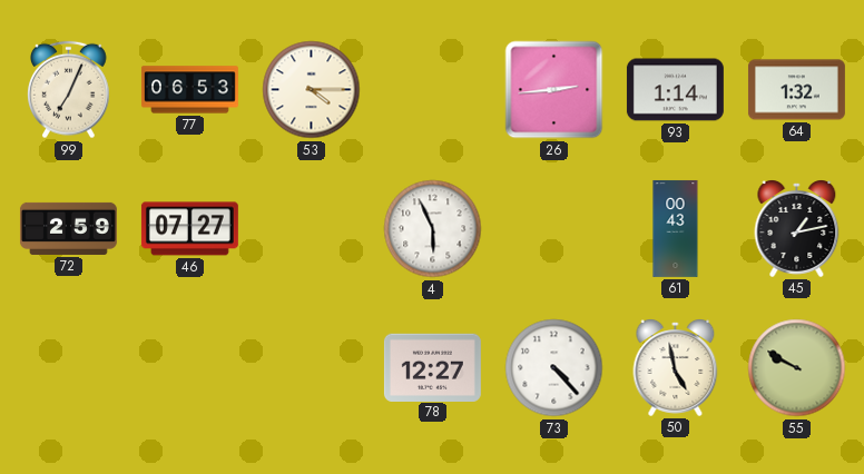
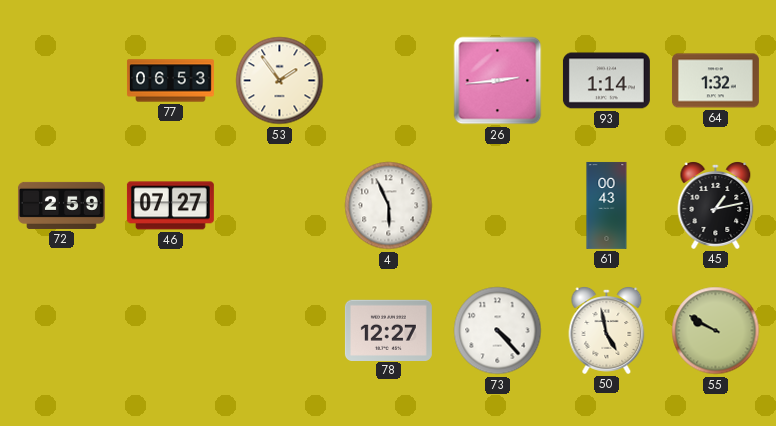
99: 7:04 -> none
53: 4:15 -> 1:54
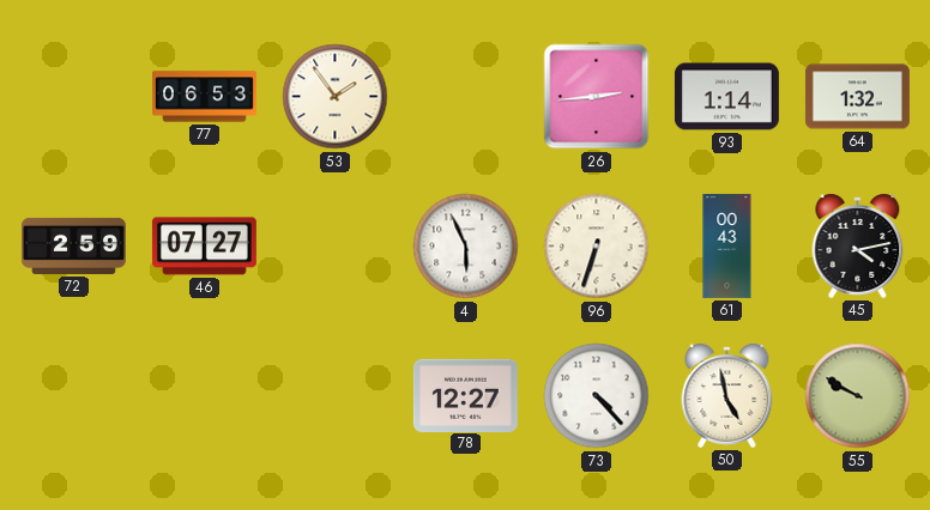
96: none -> 6:33
45: 1:13 -> 4:13
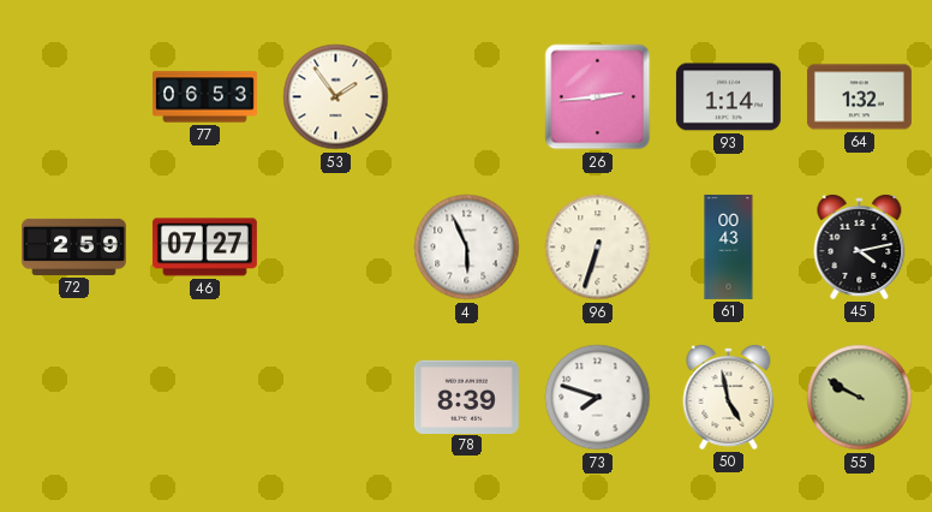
78: 12:27 -> 8:39
73: 4:23 -> 7:48
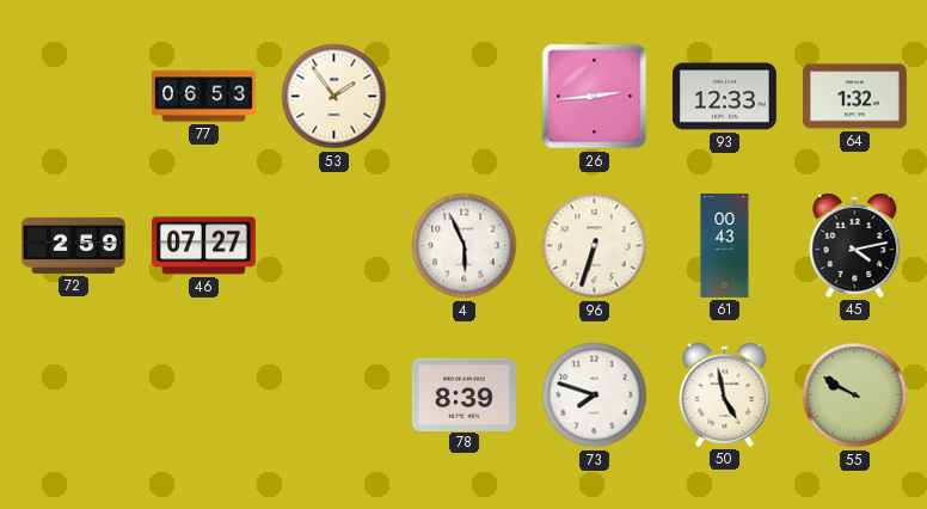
93: 1:14 -> 12:33
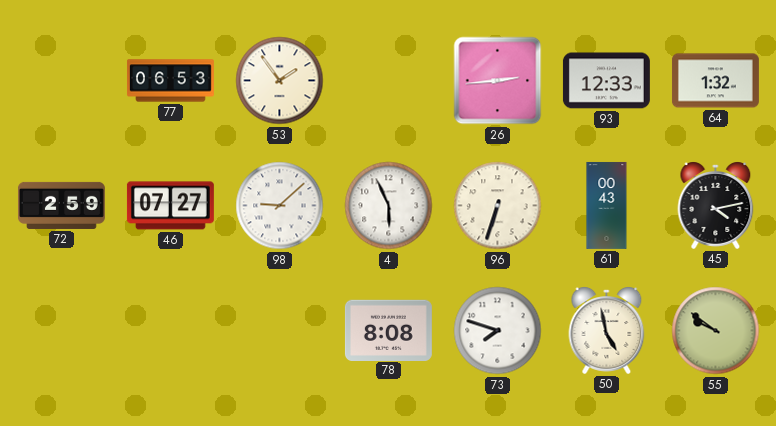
98: none -> 9:08
78: 8:39 -> 8:08
55: 9:50 -> 9:51
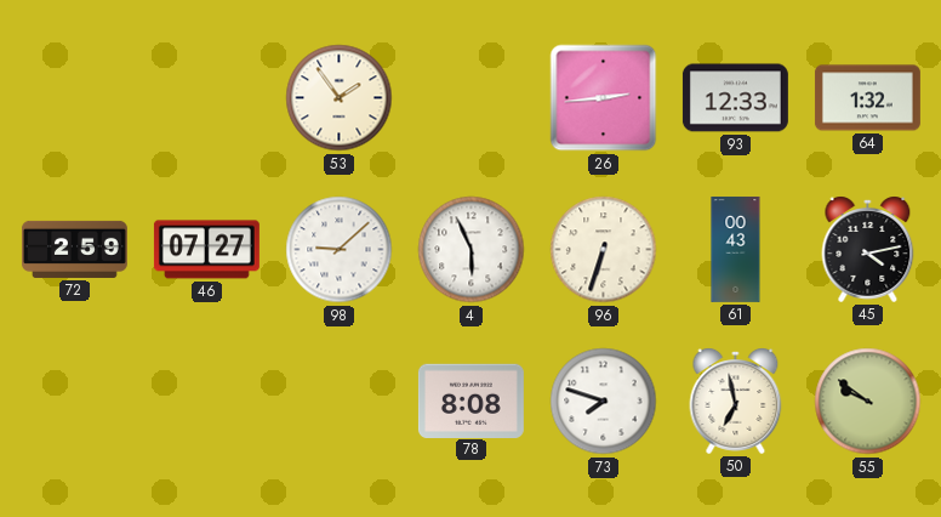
77: 06:53 -> none
50: 4:58 -> 6:58
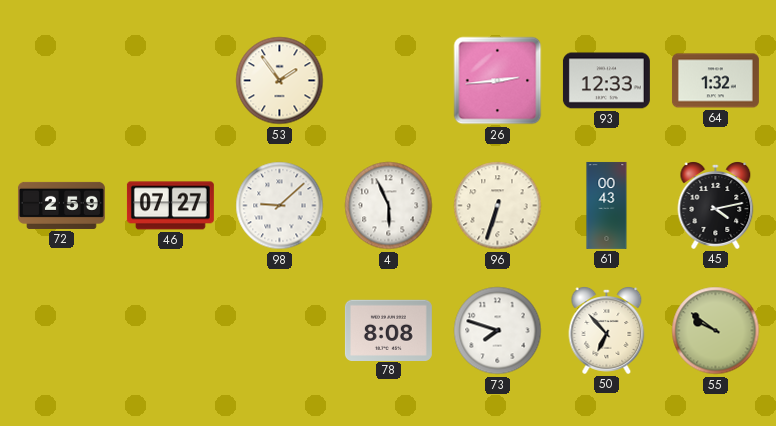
50: 6:58 -> 6:53
